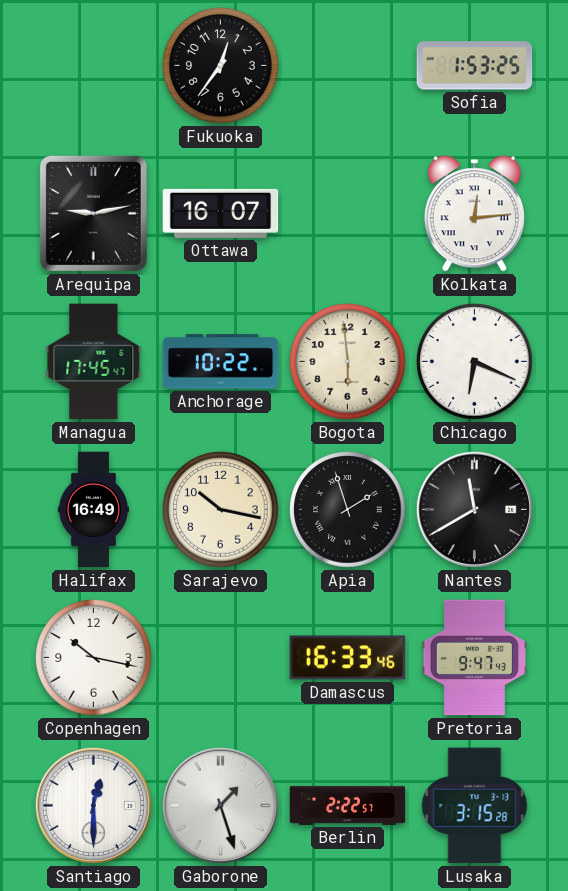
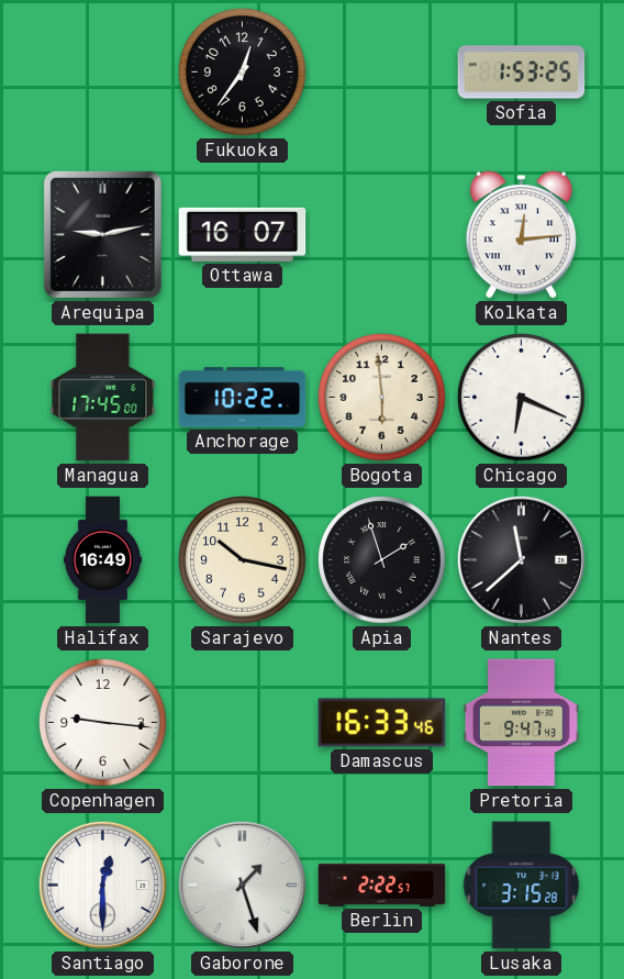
Managua: 17:45:47 -> 17:45:00
Nantes: 11:40 -> 11:38
Copenhagen: 10:17 -> 9:16
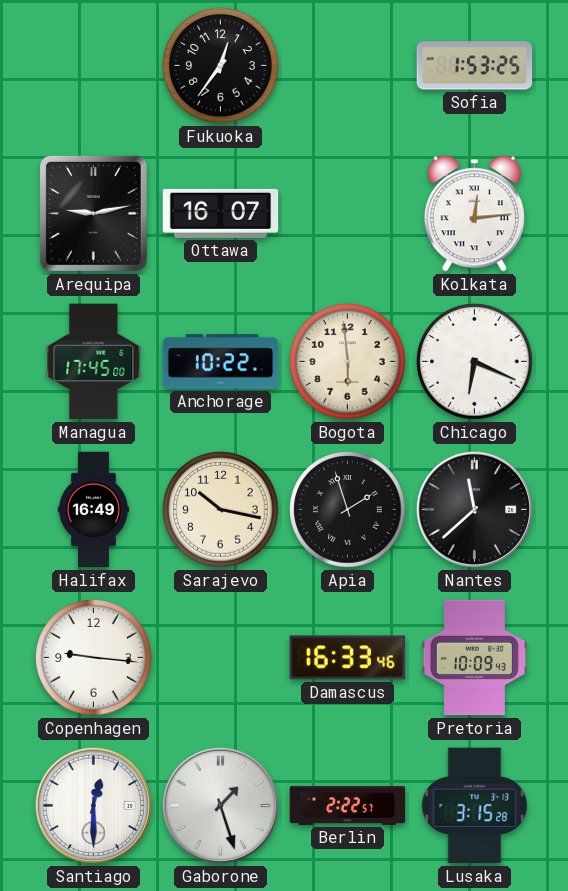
Pretoria: 9:47 -> 10:09
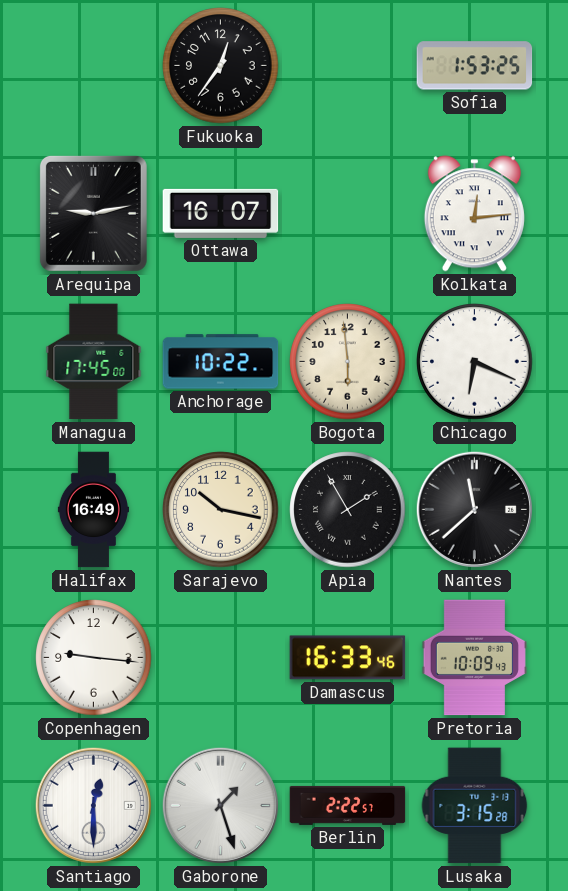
Apia: 1:57 -> 1:55
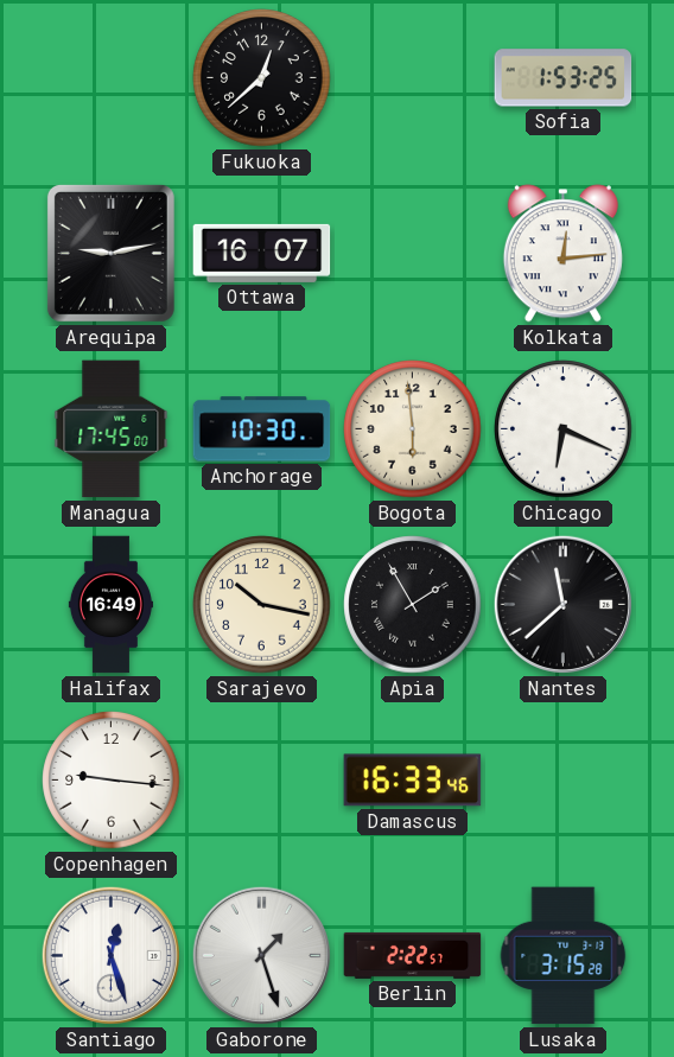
Fukuoka: 12:36 -> 12:38
Anchorage: 10:22 -> 10:30
Pretoria: 10:09 -> none
Santiago: 12:30 -> 12:27
